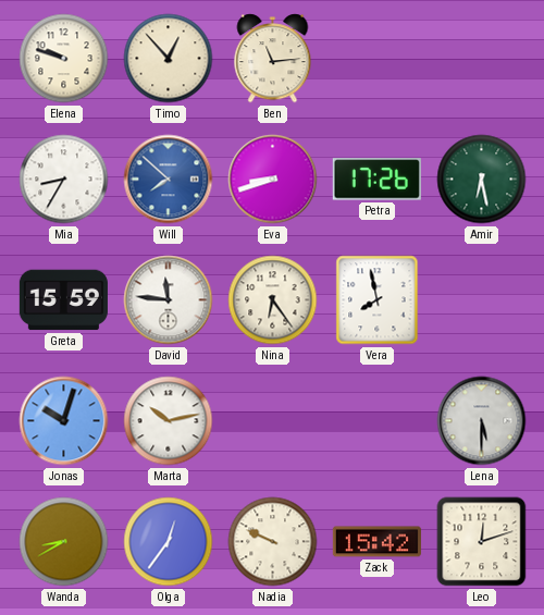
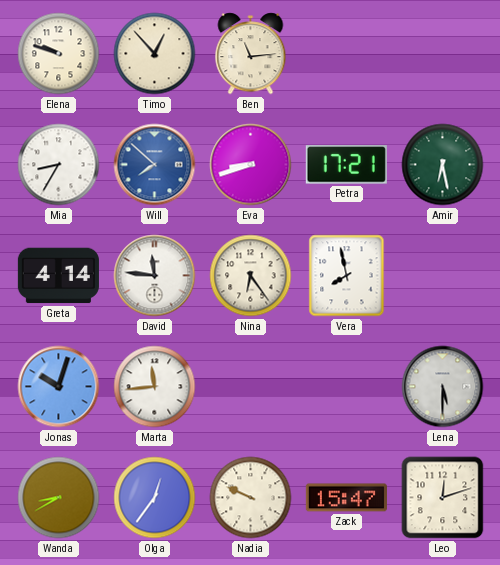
Petra: 17:26 -> 17:21
Greta: 15:59 -> 4:14
Marta: 10:13 -> 11:44
Zack: 15:42 -> 15:47
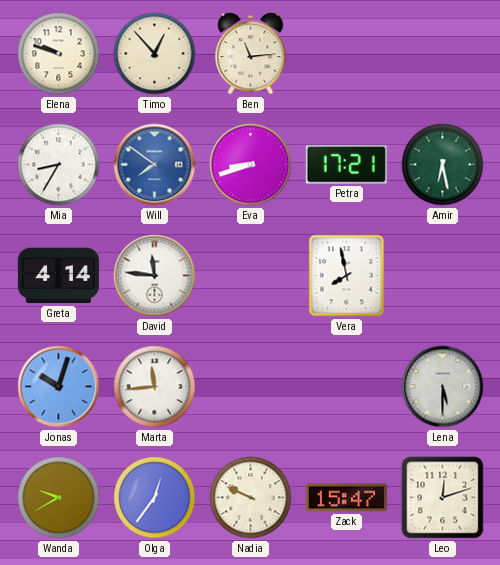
Will: 7:52 -> 7:51
Nina: 6:24 -> none
Wanda: 8:40 -> 9:40
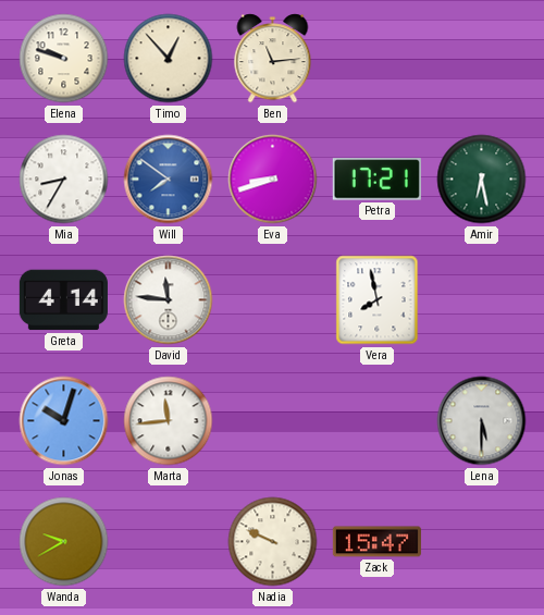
Olga: 12:36 -> none
Leo: 12:12 -> none
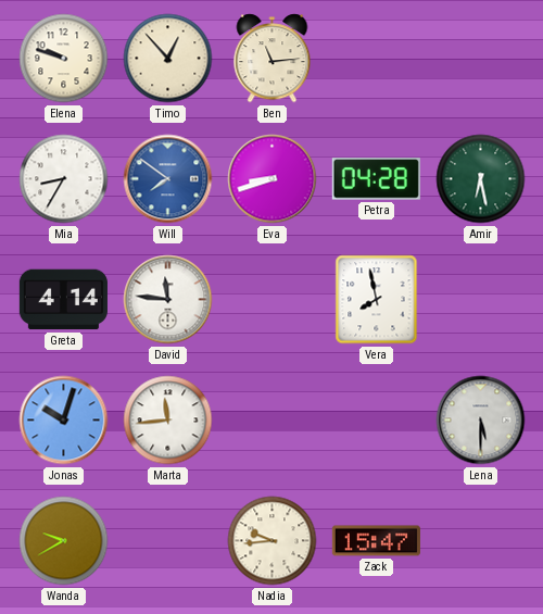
Petra: 17:21 -> 04:28
Nadia: 9:49 -> 9:44
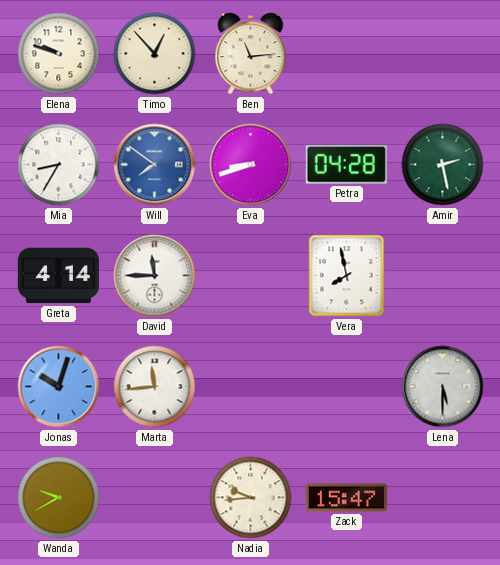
Amir: 6:28 -> 2:28
David: 11:46 -> 11:45
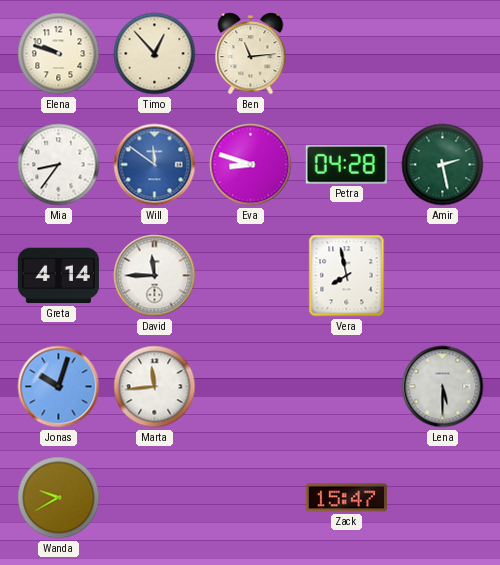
Mia: 8:35 -> 8:36
Will: 7:51 -> 11:51
Eva: 8:42 -> 8:48
Nadia: 9:44 -> none
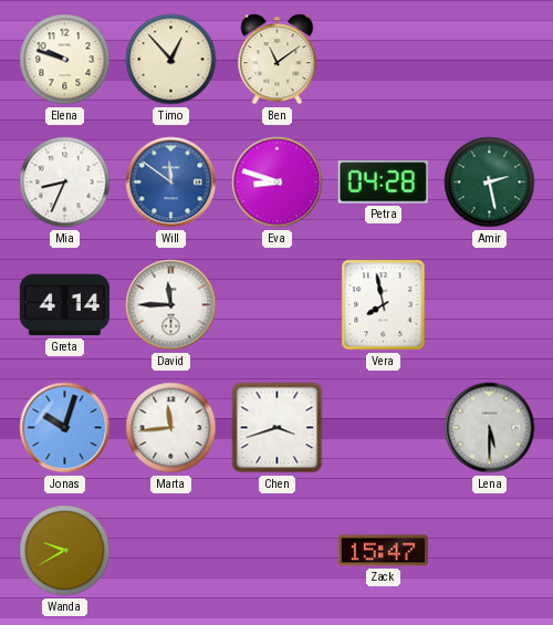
Ben: 11:14 -> 11:09
Mia: 8:36 -> 8:34
Chen: none -> 3:42
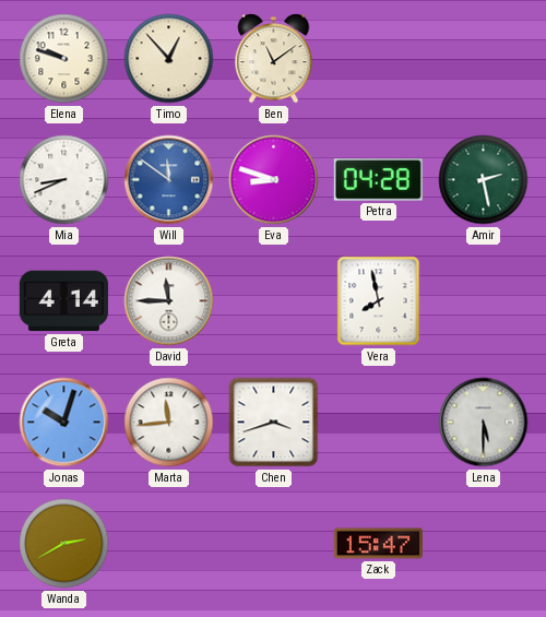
Mia: 8:34 -> 8:41
Wanda: 9:40 -> 2:40
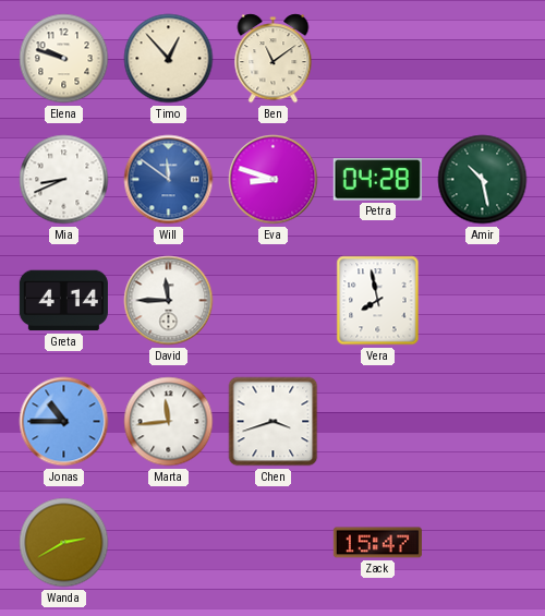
Amir: 2:28 -> 10:28
Jonas: 10:03 -> 10:45
Lena: 5:30 -> none
